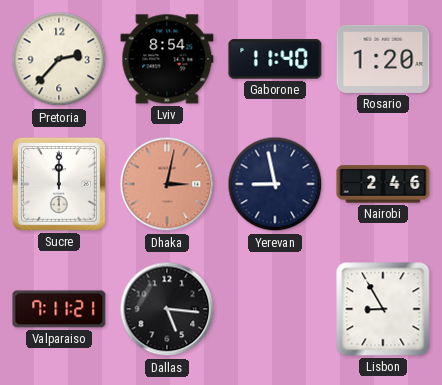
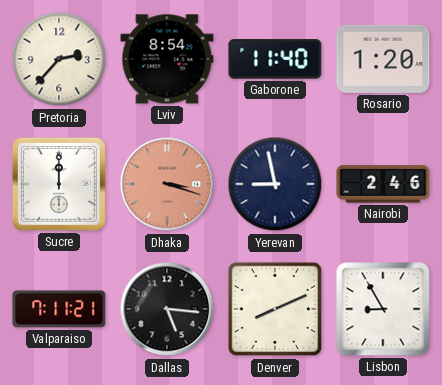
Dhaka: 3:02 -> 3:18
Denver: none -> 8:11
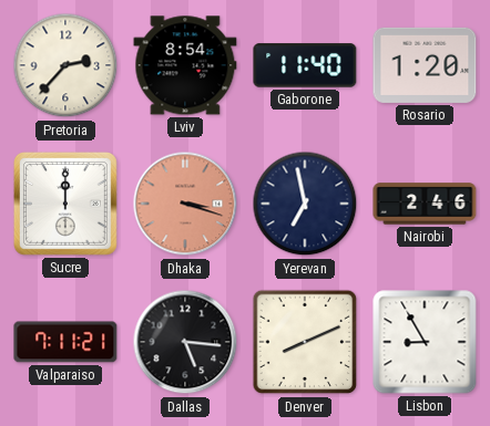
Yerevan: 8:58 -> 6:58
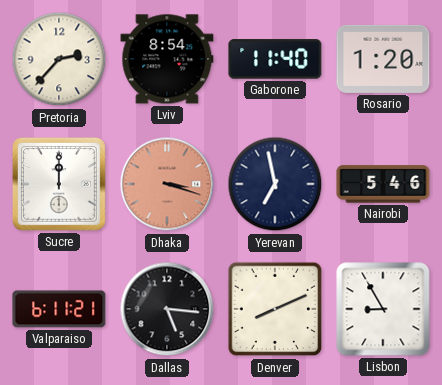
Nairobi: 2:46 -> 5:46
Valparaiso: 7:11 -> 6:11
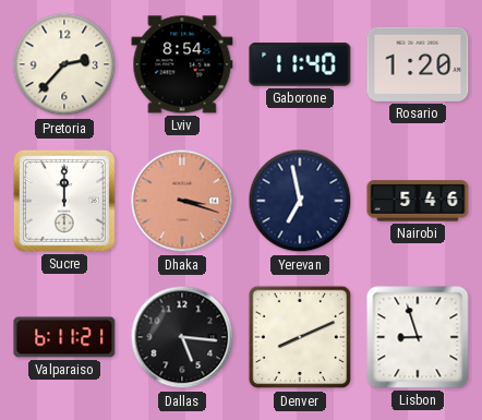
Lisbon: 8:55 -> 8:57
